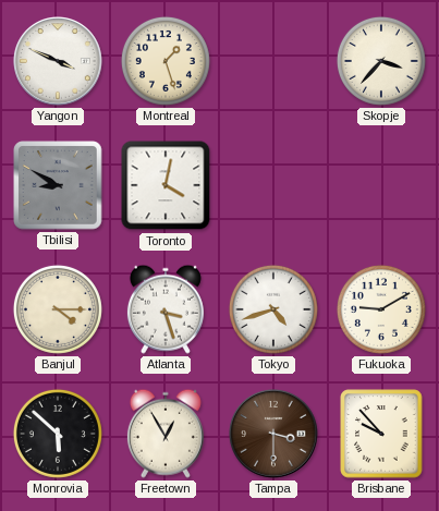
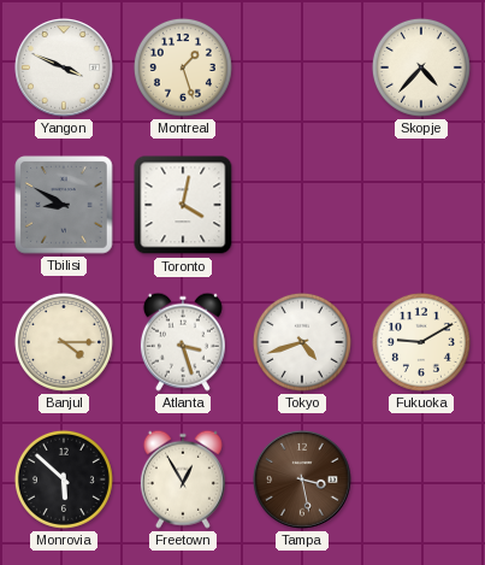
Skopje: 3:37 -> 4:37
Tampa: 3:30 -> 3:28
Brisbane: 9:53 -> none
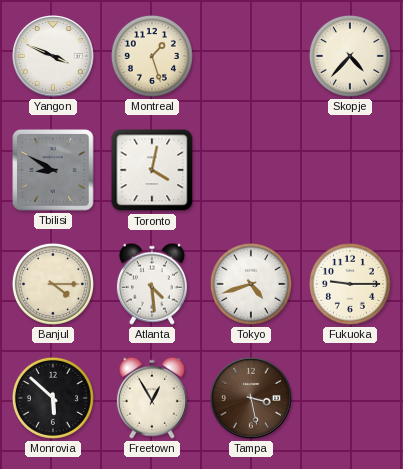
Atlanta: 3:27 -> 4:29
Fukuoka: 9:10 -> 9:15
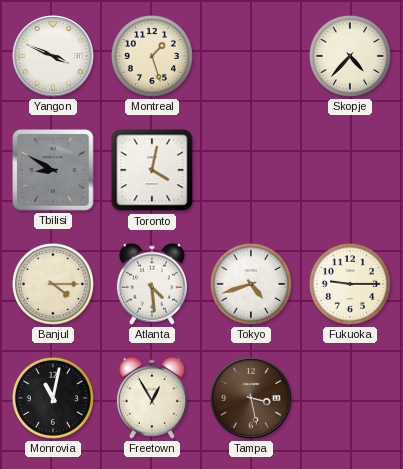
Monrovia: 5:52 -> 11:02
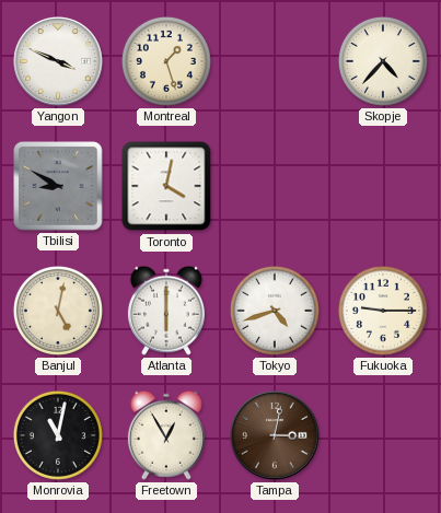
Banjul: 4:15 -> 5:02
Atlanta: 4:29 -> 6:00
Tampa: 3:28 -> 3:02
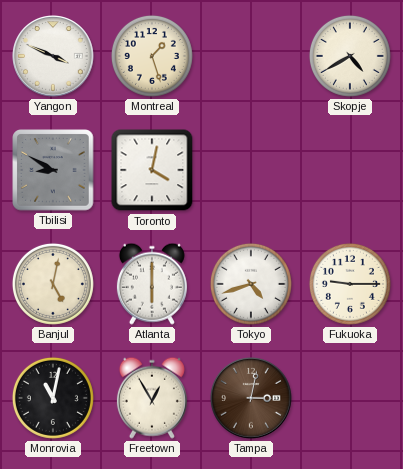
Skopje: 4:37 -> 4:40
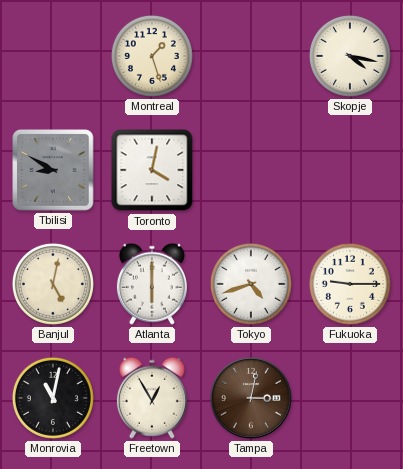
Yangon: 3:49 -> none
Skopje: 4:40 -> 4:17
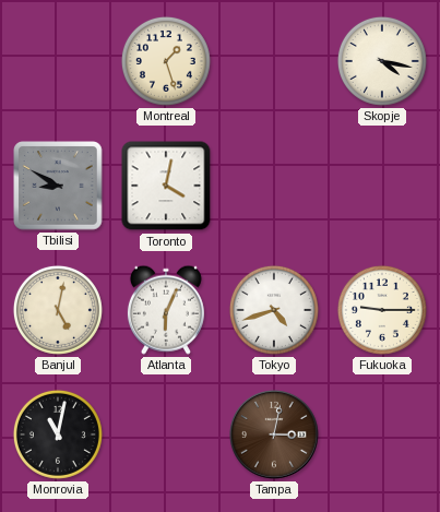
Atlanta: 6:00 -> 6:04
Freetown: 12:55 -> none
